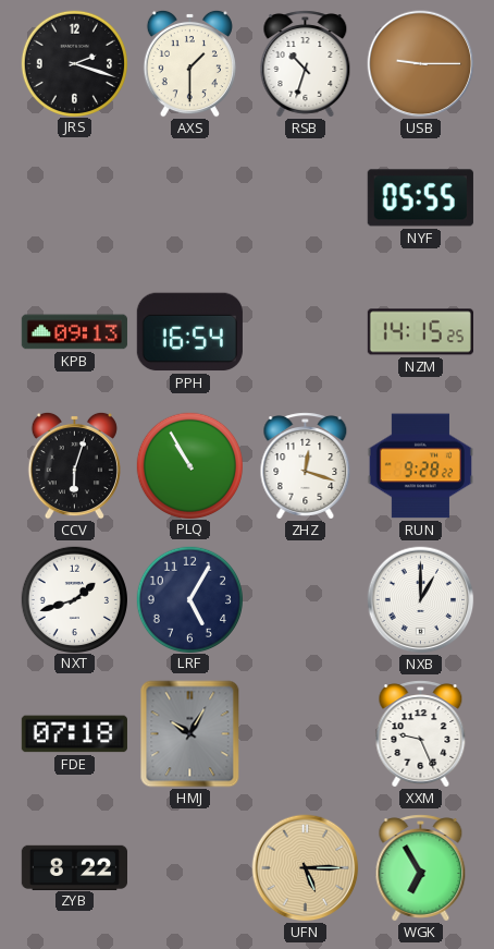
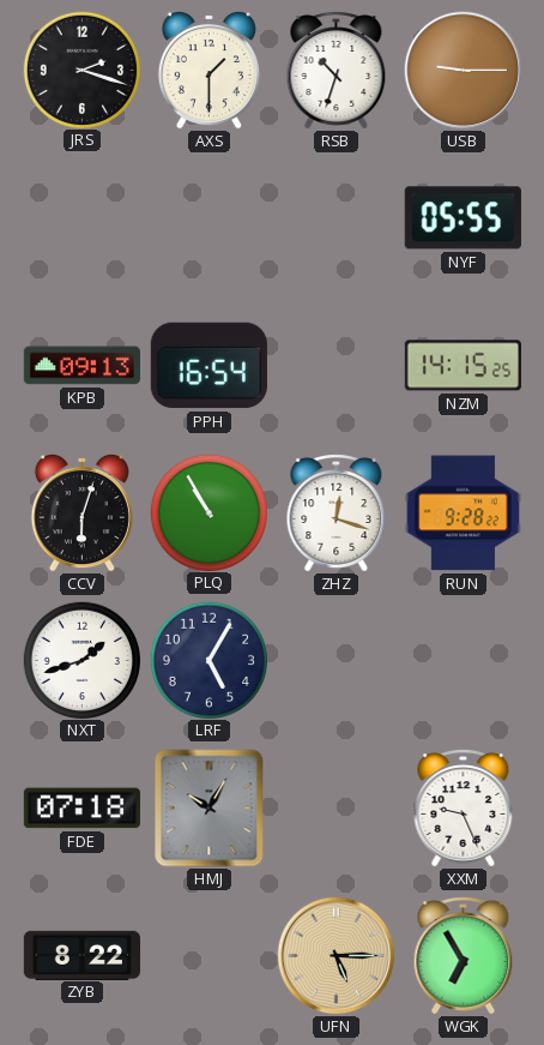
NXB: 1:00 -> none
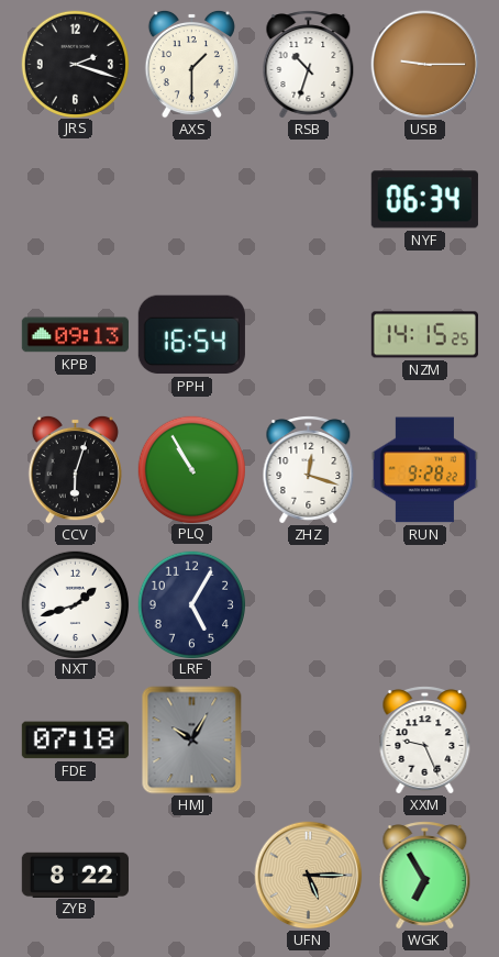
NYF: 05:55 -> 06:34
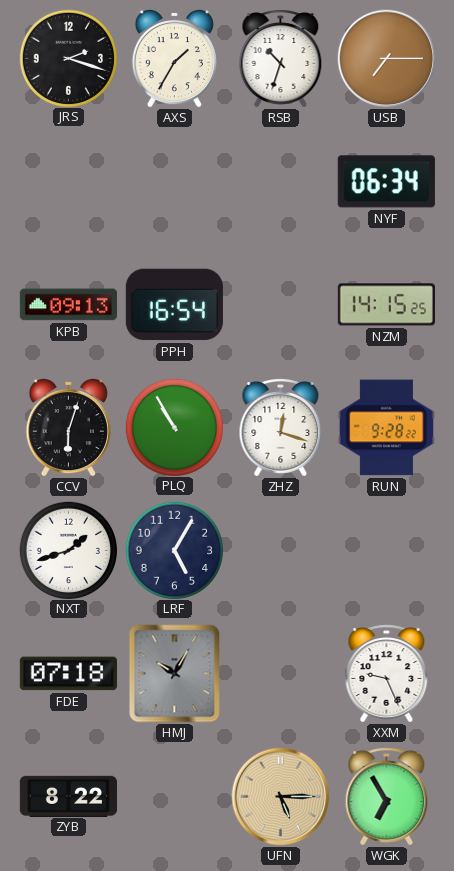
AXS: 1:30 -> 1:35
USB: 9:15 -> 7:15
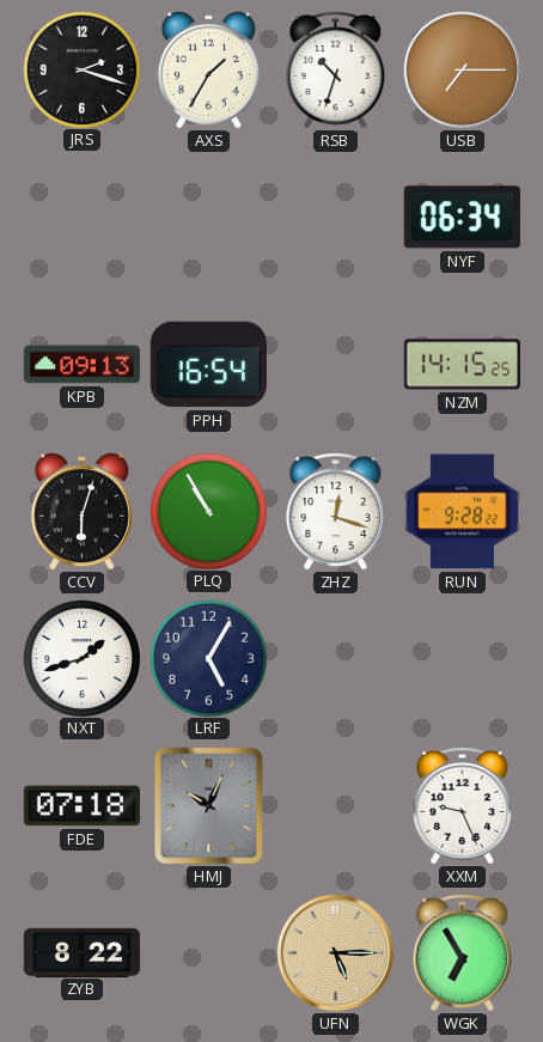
HMJ: 10:05 -> 10:04
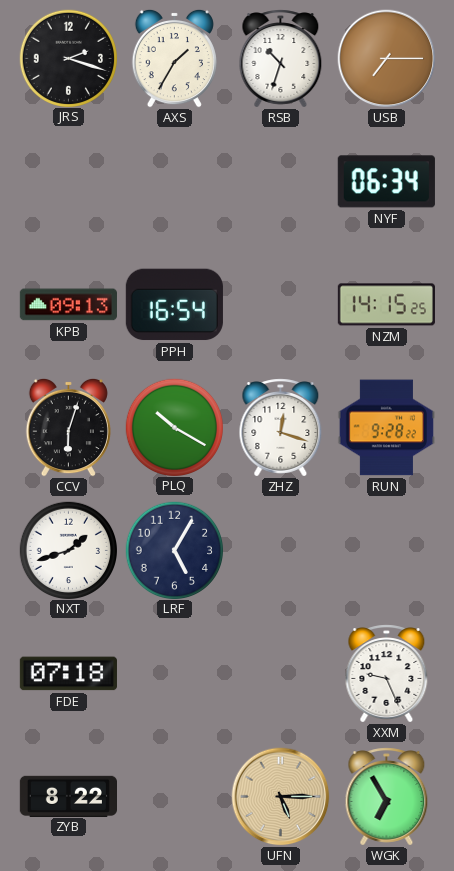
PLQ: 10:55 -> 10:20
HMJ: 10:04 -> none
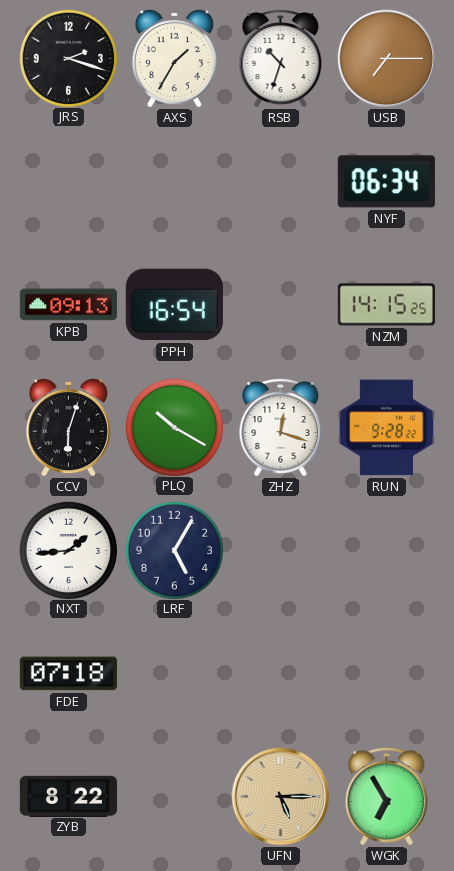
NXT: 1:42 -> 1:44
XXM: 9:26 -> none
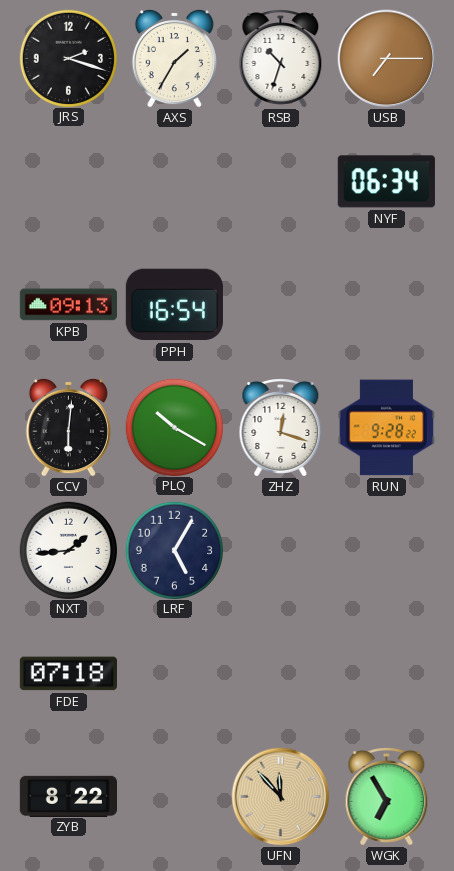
NZM: 14:15 -> none
CCV: 6:03 -> 6:01
UFN: 5:15 -> 11:53
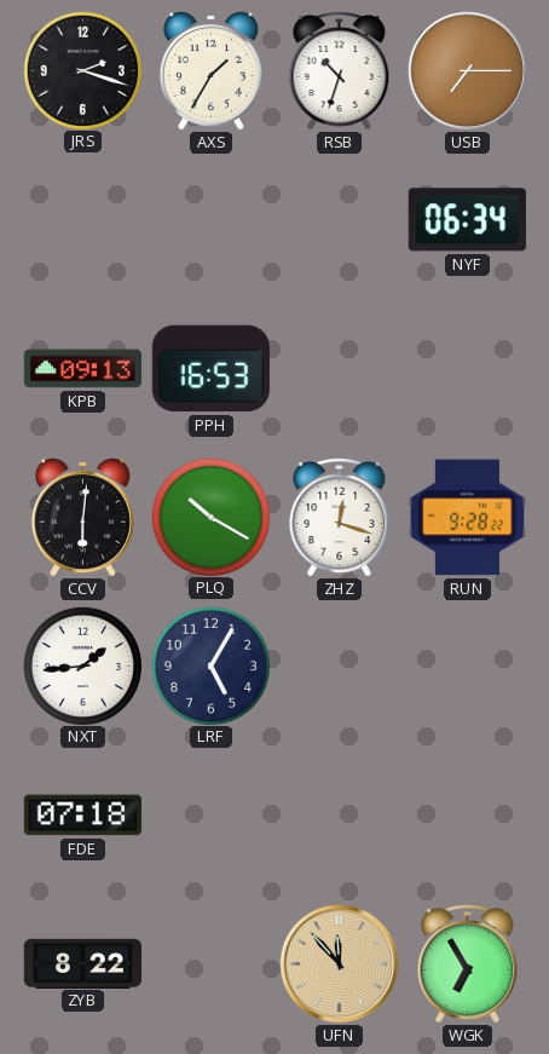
PPH: 16:54 -> 16:53
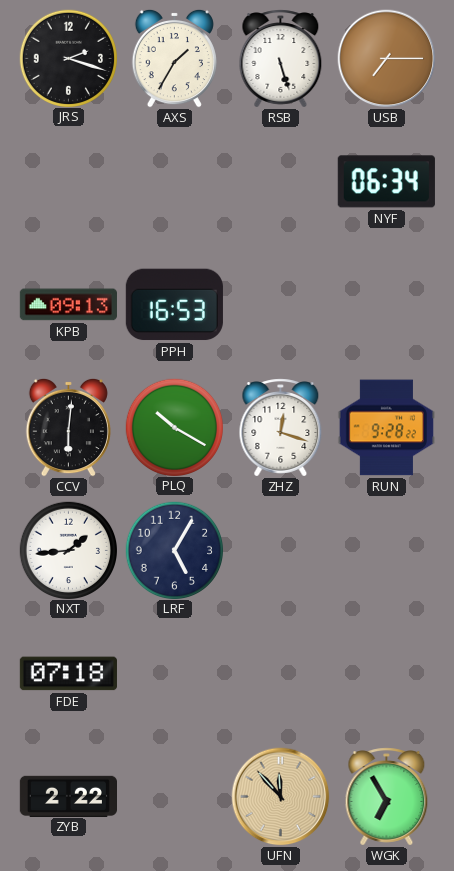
RSB: 10:33 -> 5:27
ZYB: 8:22 -> 2:22
